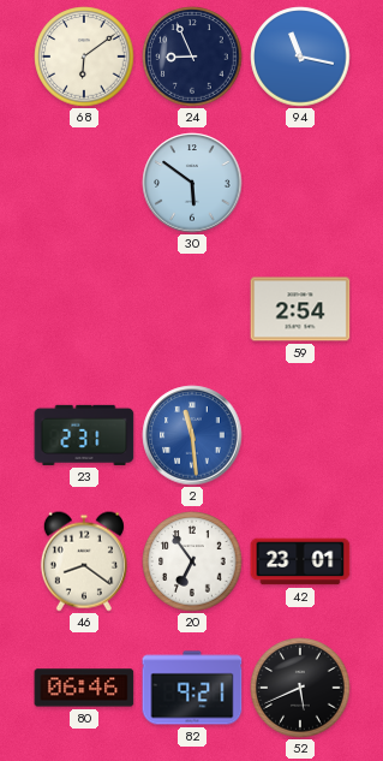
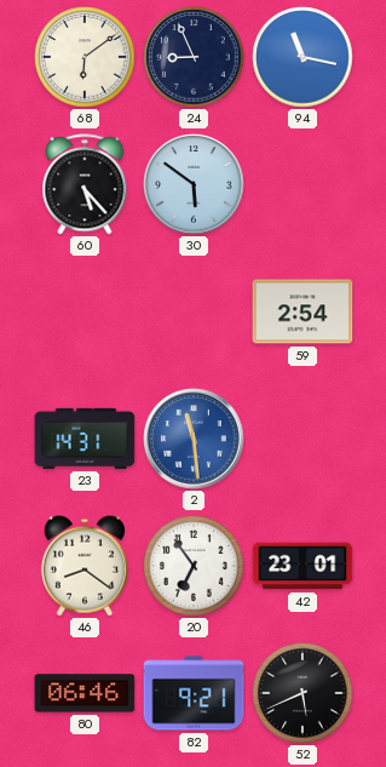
60: none -> 5:23
23: 2:31 -> 14:31
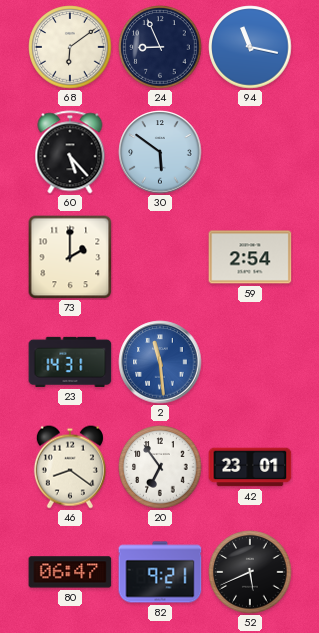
73: none -> 2:00
80: 06:46 -> 06:47
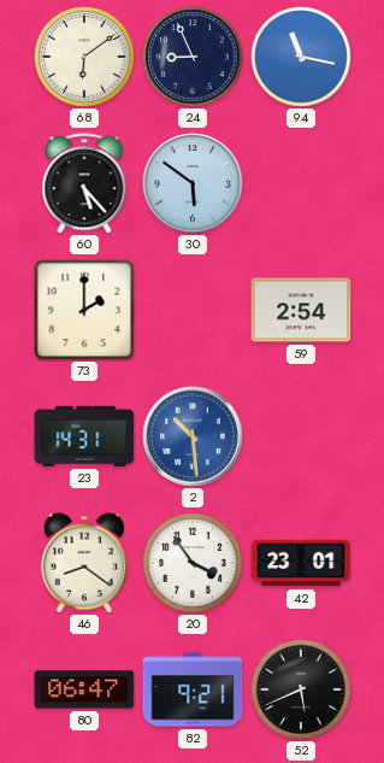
2: 11:29 -> 10:29
20: 6:54 -> 3:54
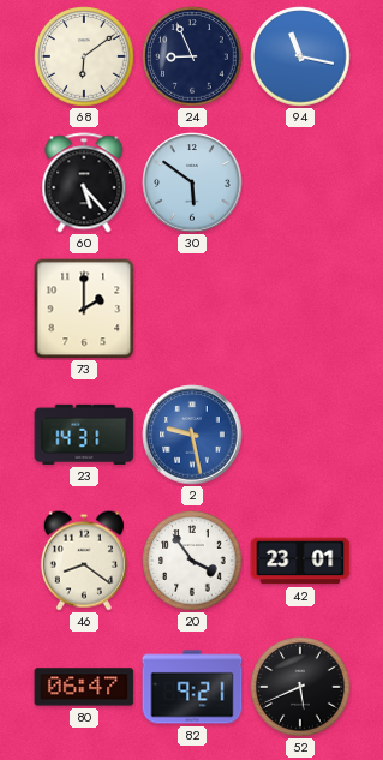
59: 2:54 -> none
2: 10:29 -> 9:28
